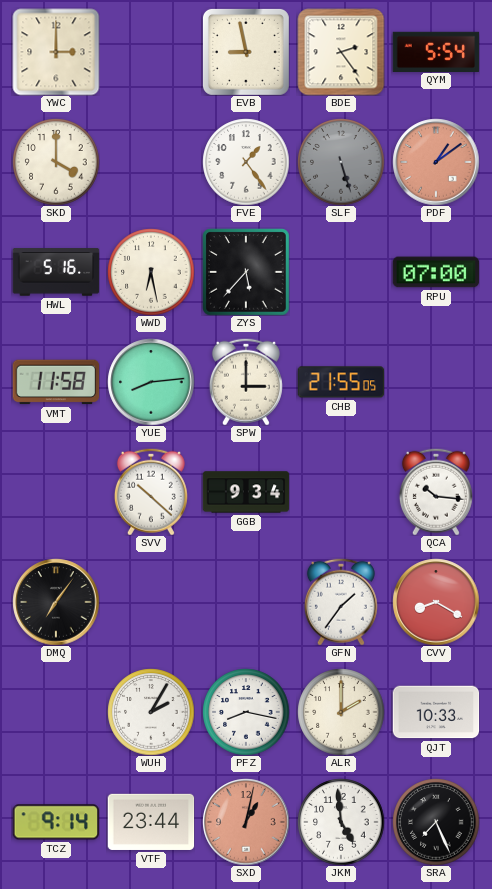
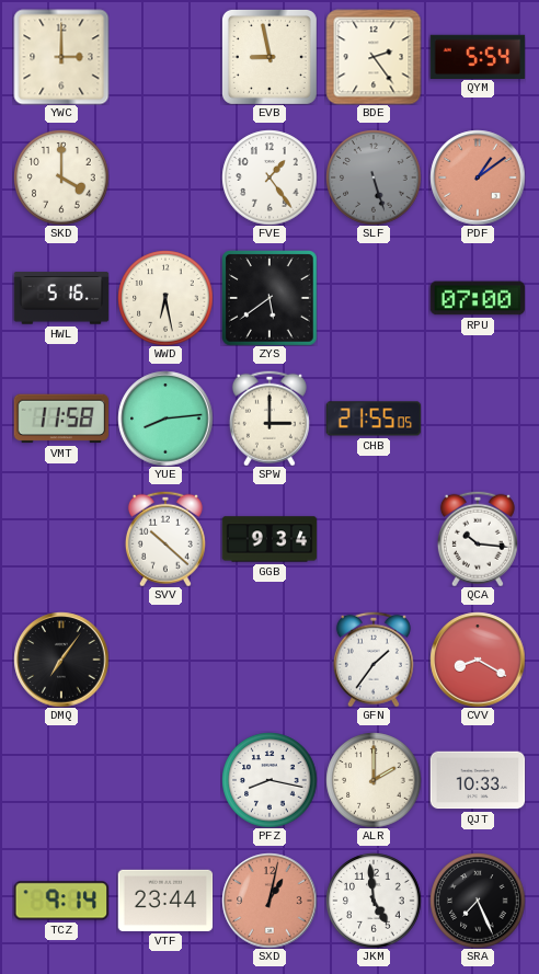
ZYS: 5:37 -> 5:39
WUH: 2:05 -> none
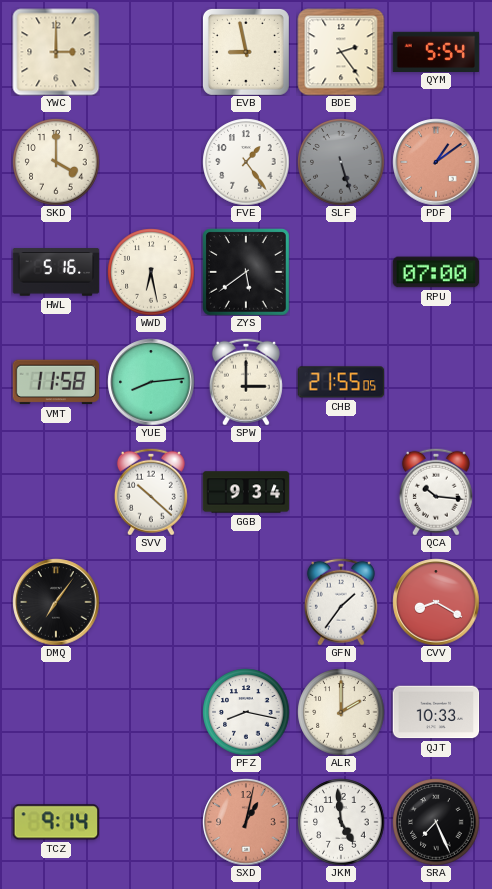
VTF: 23:44 -> none
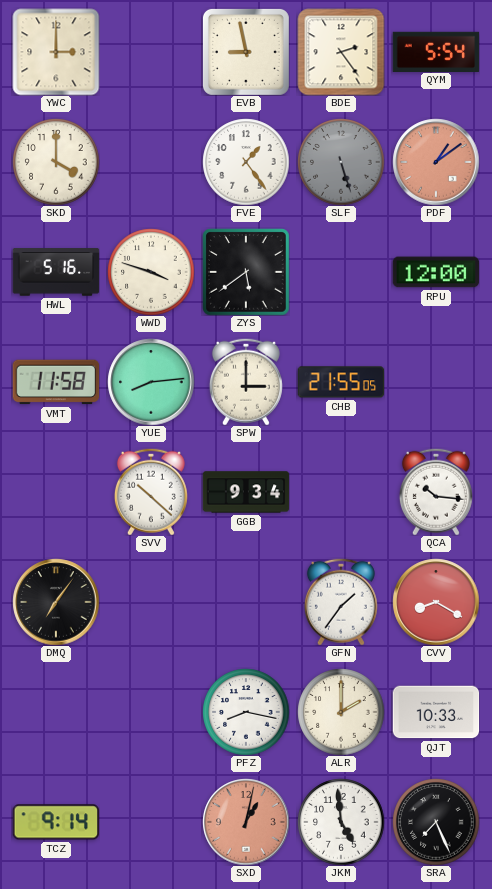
WWD: 6:28 -> 3:48
RPU: 07:00 -> 12:00
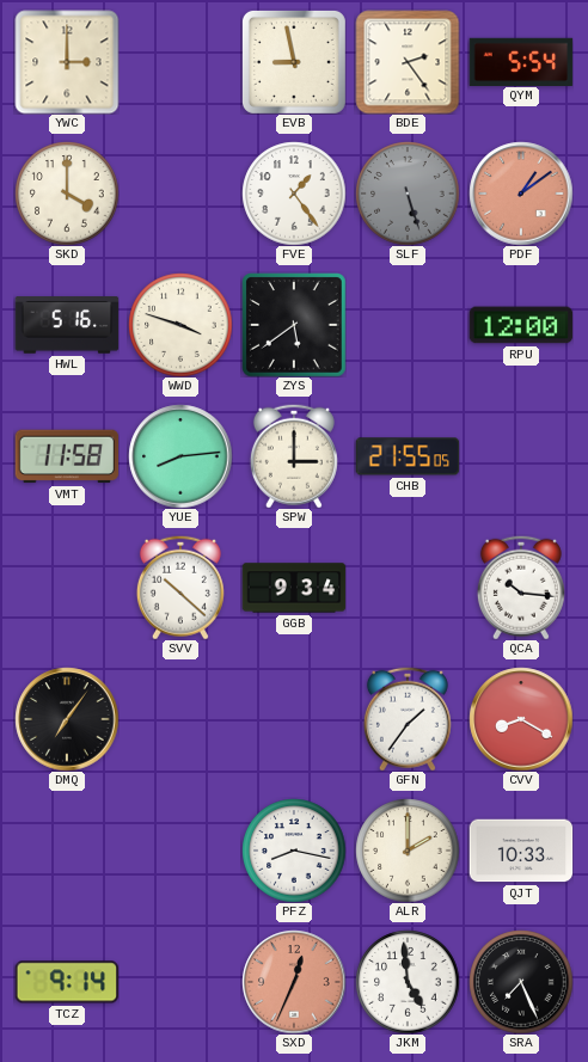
SXD: 1:02 -> 12:34
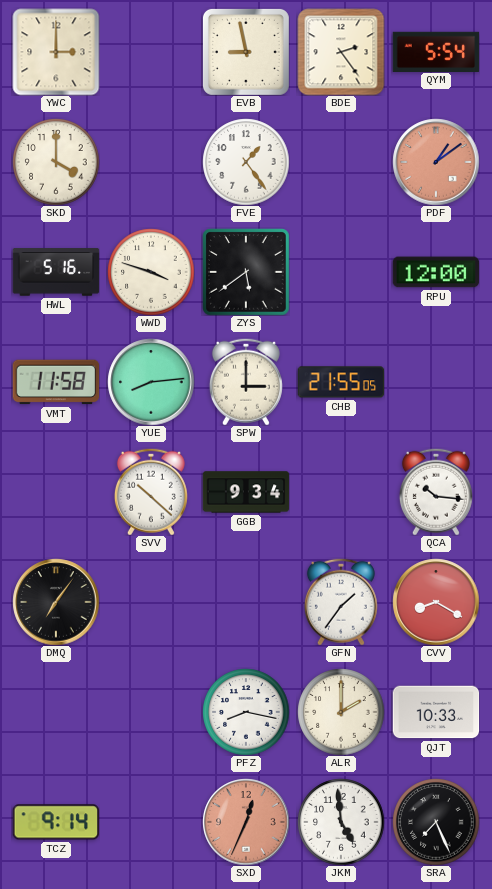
SLF: 5:27 -> none
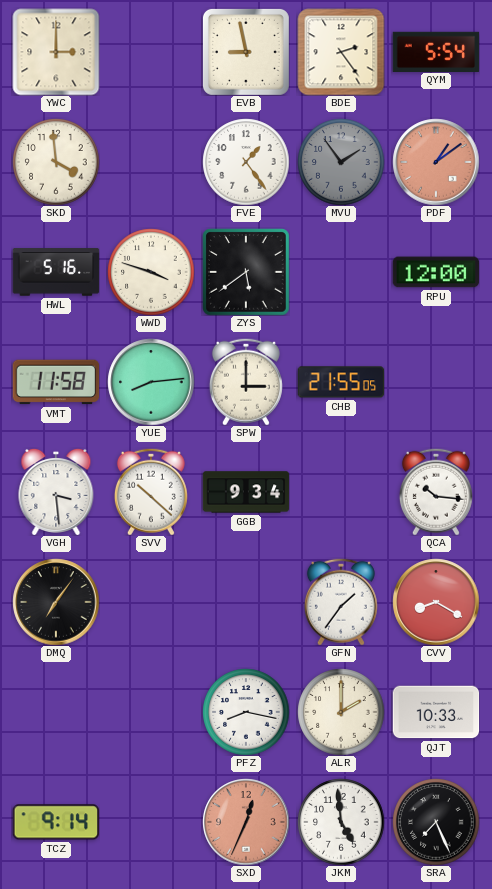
SKD: 4:00 -> 3:59
MVU: none -> 1:54
VGH: none -> 3:29
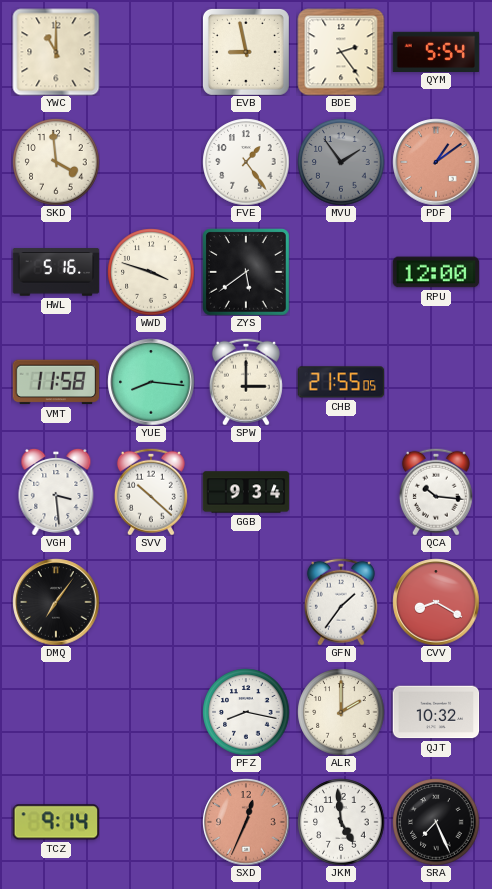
YWC: 3:00 -> 11:00
YUE: 8:14 -> 8:16
QJT: 10:33 -> 10:32
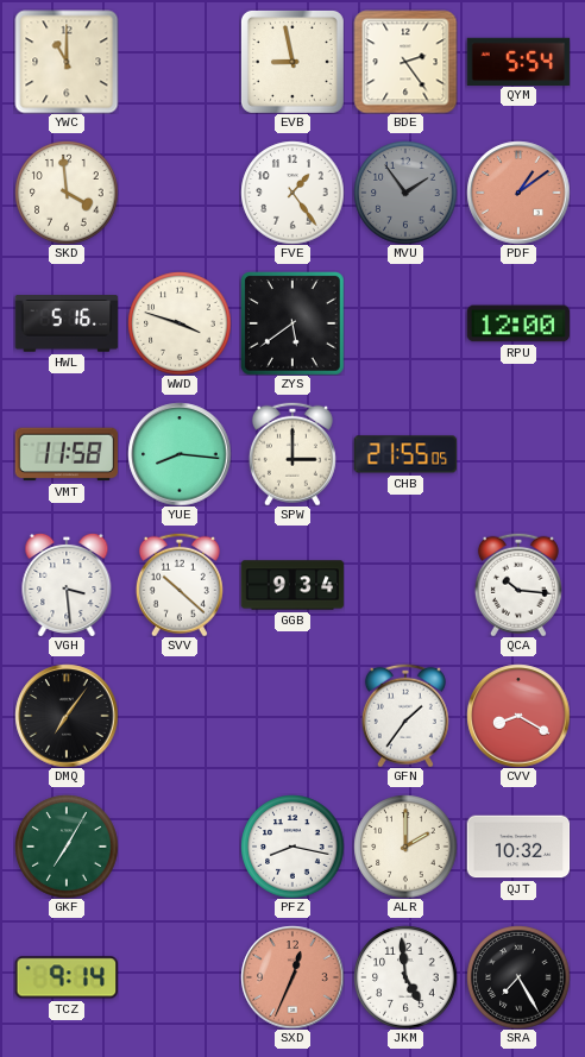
GKF: none -> 7:05
SRA: 7:26 -> 7:25
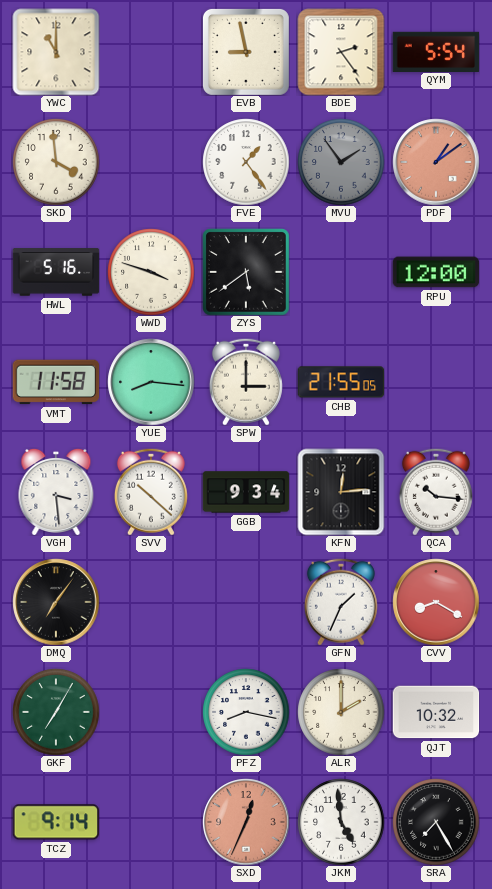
KFN: none -> 12:14
GFN: 1:36 -> 1:34
